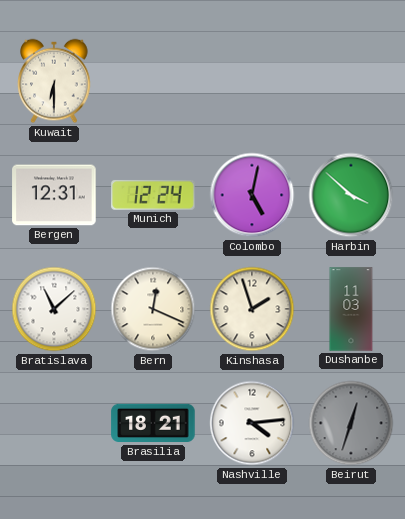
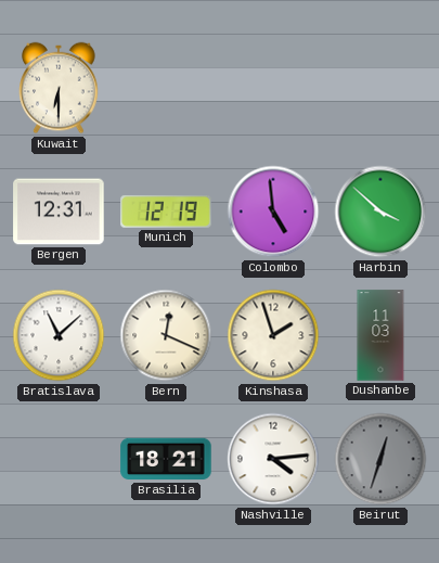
Munich: 12:24 -> 12:19
Colombo: 5:02 -> 4:59
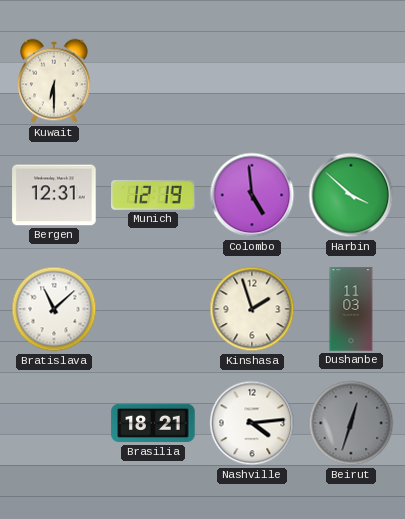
Bern: 12:19 -> none
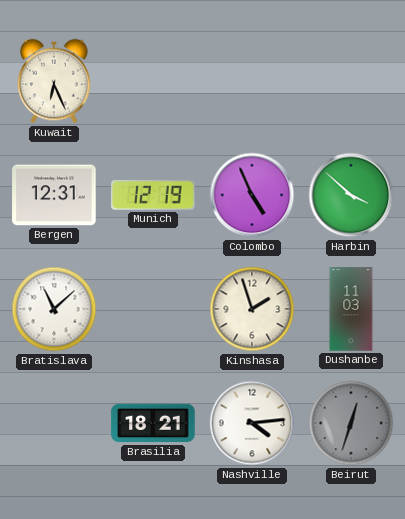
Kuwait: 6:30 -> 6:26
Colombo: 4:59 -> 4:56
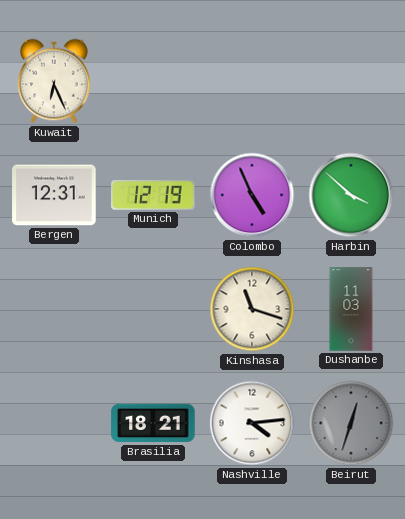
Bratislava: 11:08 -> none
Kinshasa: 1:57 -> 11:18
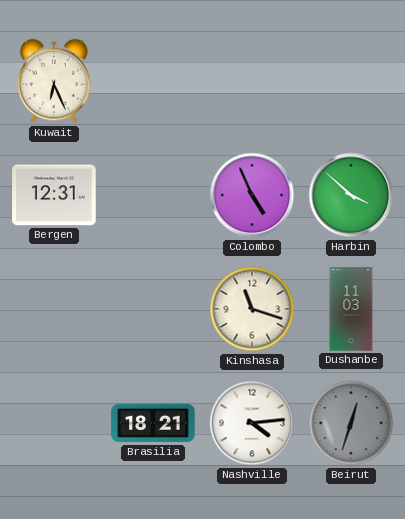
Munich: 12:19 -> none
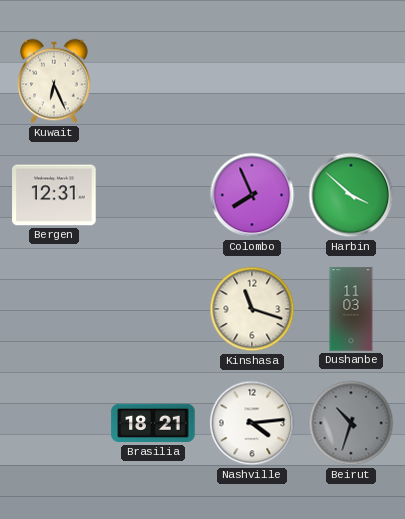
Colombo: 4:56 -> 7:56
Beirut: 12:33 -> 10:33
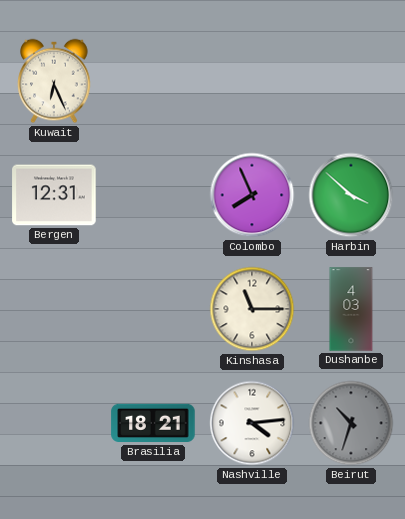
Kinshasa: 11:18 -> 11:15
Dushanbe: 11:03 -> 4:03
